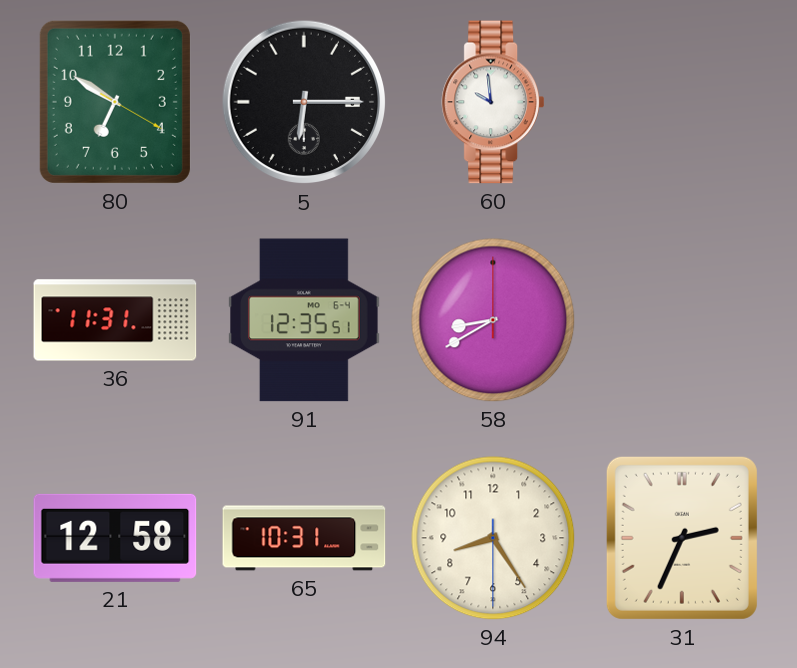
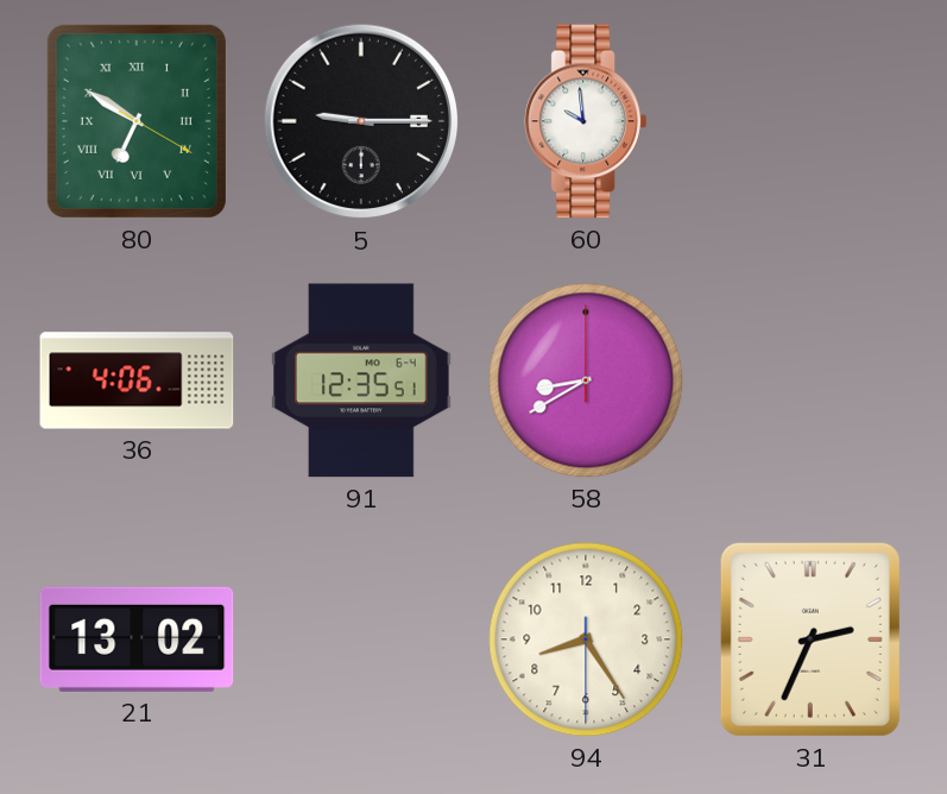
80 numerals: Arabic -> Roman
5: 6:15 -> 9:15
36: 11:31 -> 4:06
21: 12:58 -> 13:02
65: 10:31 -> none
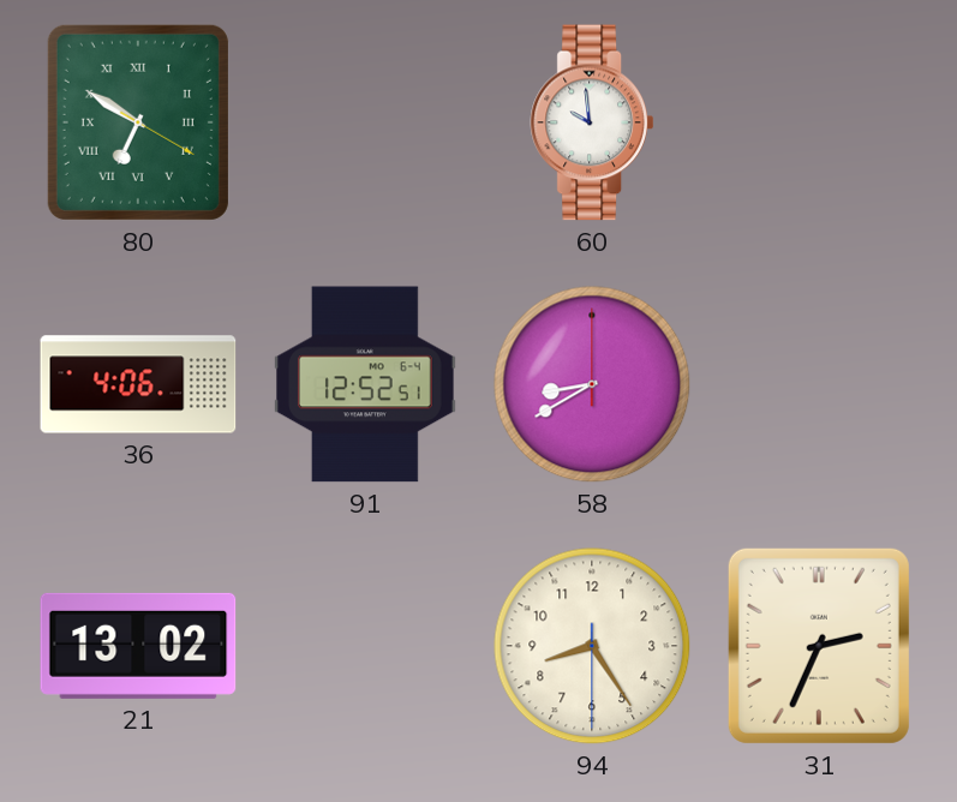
5: 9:15 -> none
91: 12:35 -> 12:52
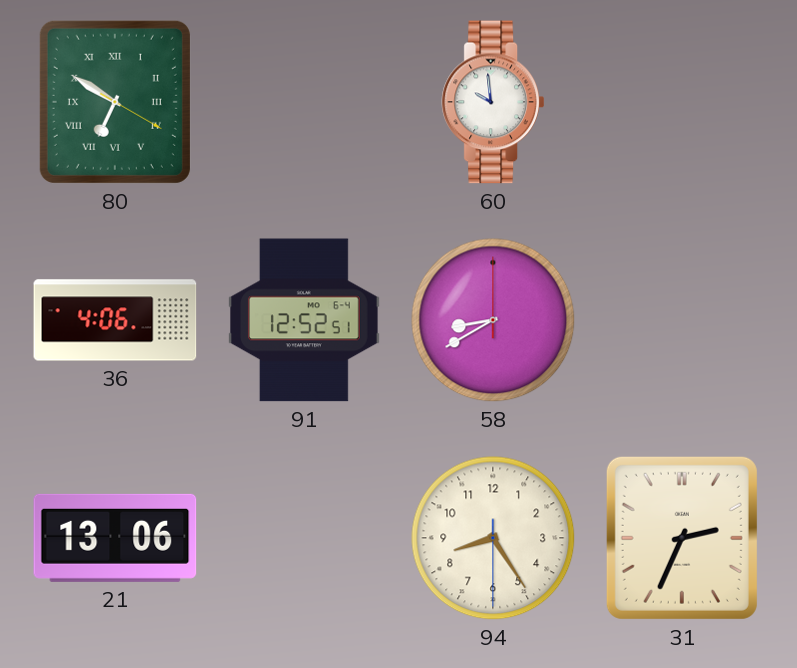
21: 13:02 -> 13:06
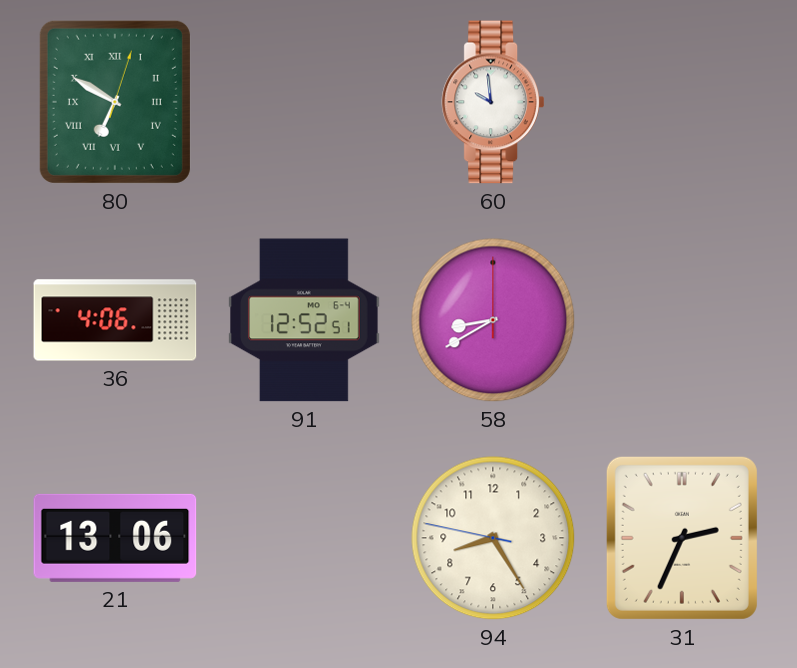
80: 6:50:20 -> 6:50:03
94: 8:24:30 -> 8:24:47
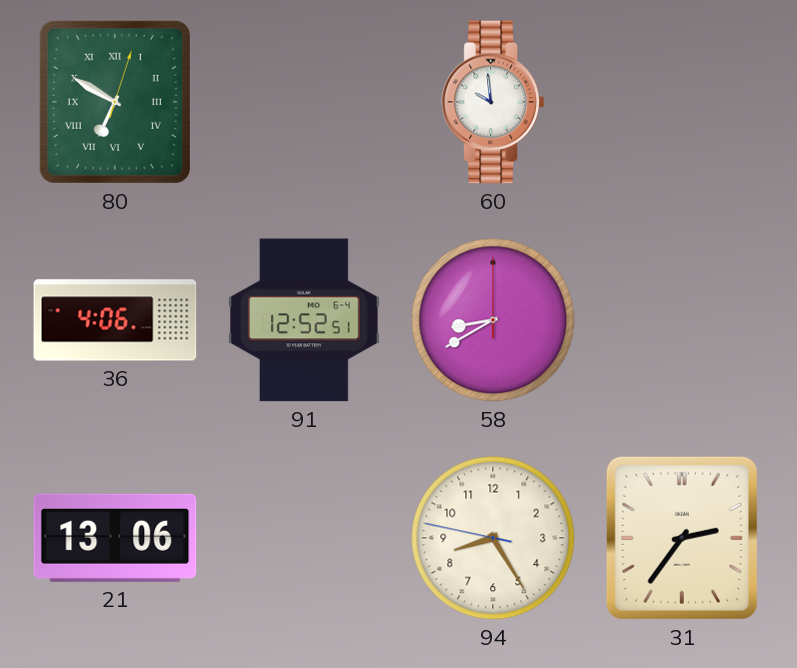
31: 2:34 -> 2:36
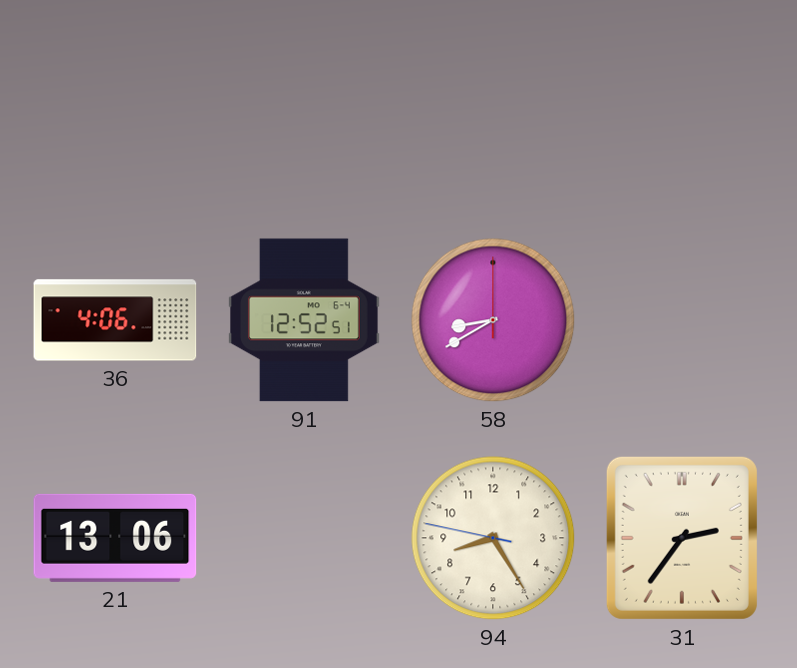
80: 6:50 -> none
60: 9:59 -> none
